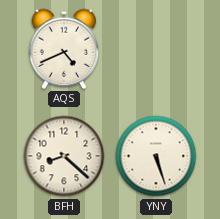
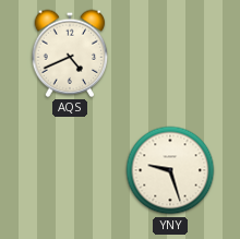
BFH: 8:22 -> none
YNY: 5:27 -> 9:27
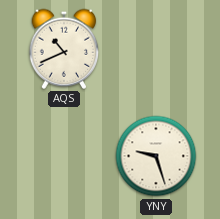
AQS: 4:41 -> 10:41
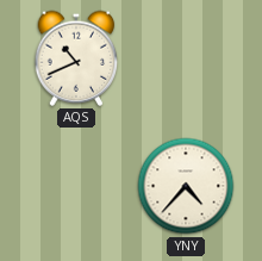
YNY: 9:27 -> 4:37
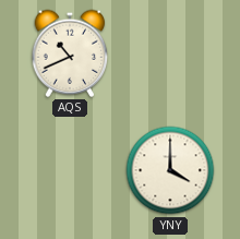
YNY: 4:37 -> 4:00
